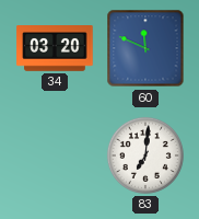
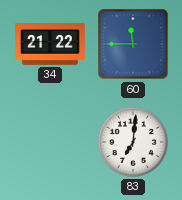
34: 03:20 -> 21:22
60: 11:49 -> 11:45
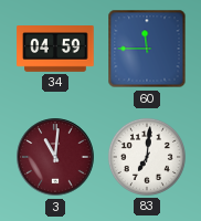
34: 21:22 -> 04:59
3: none -> 11:01
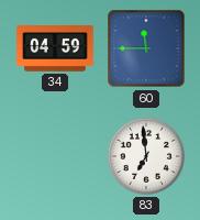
3: 11:01 -> none
83: 7:01 -> 6:59
